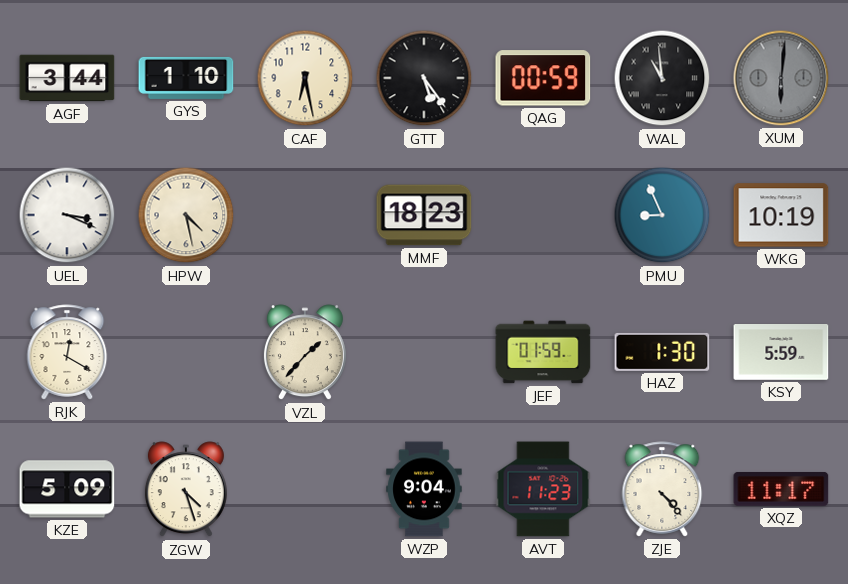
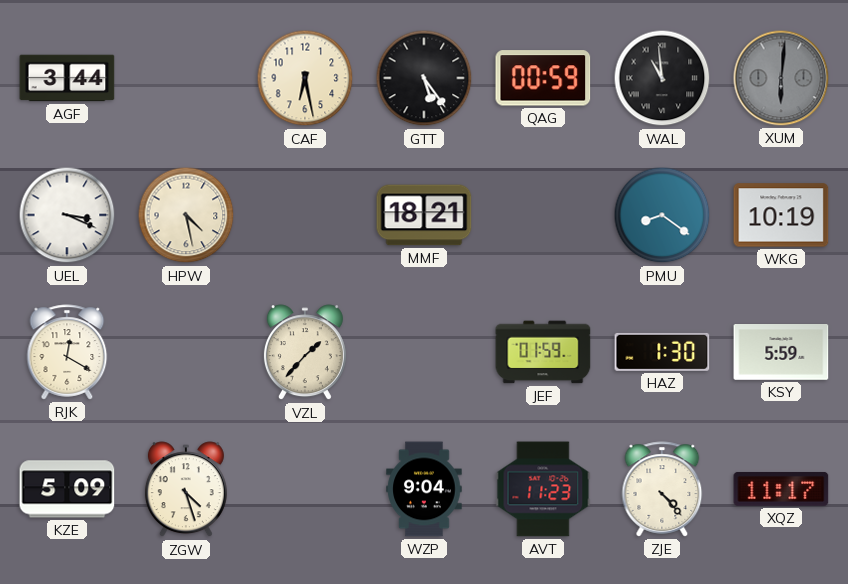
GYS: 1:10 -> none
MMF: 18:23 -> 18:21
PMU: 8:56 -> 8:21
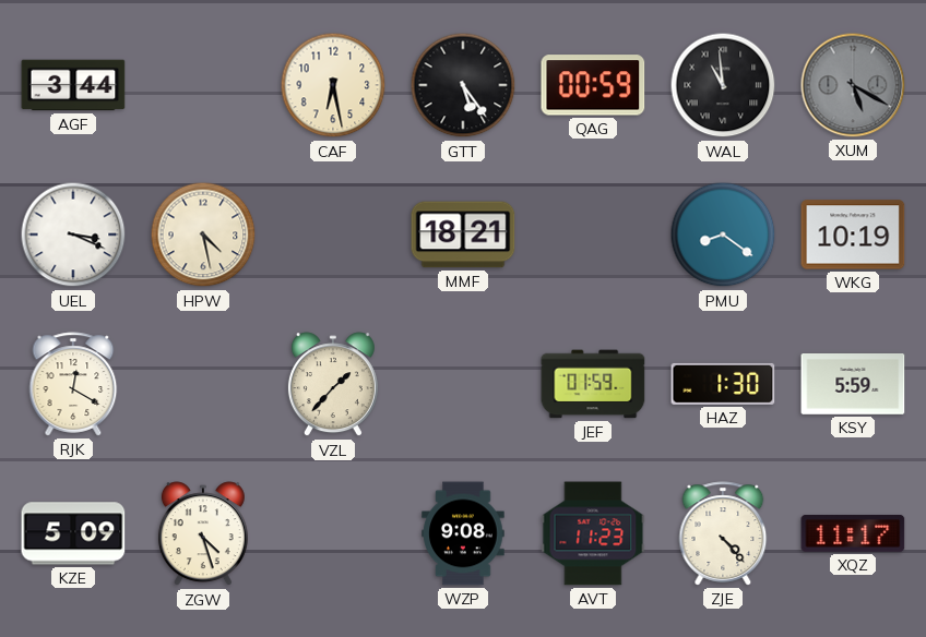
XUM: 6:01 -> 5:20
WZP: 9:04 -> 9:08
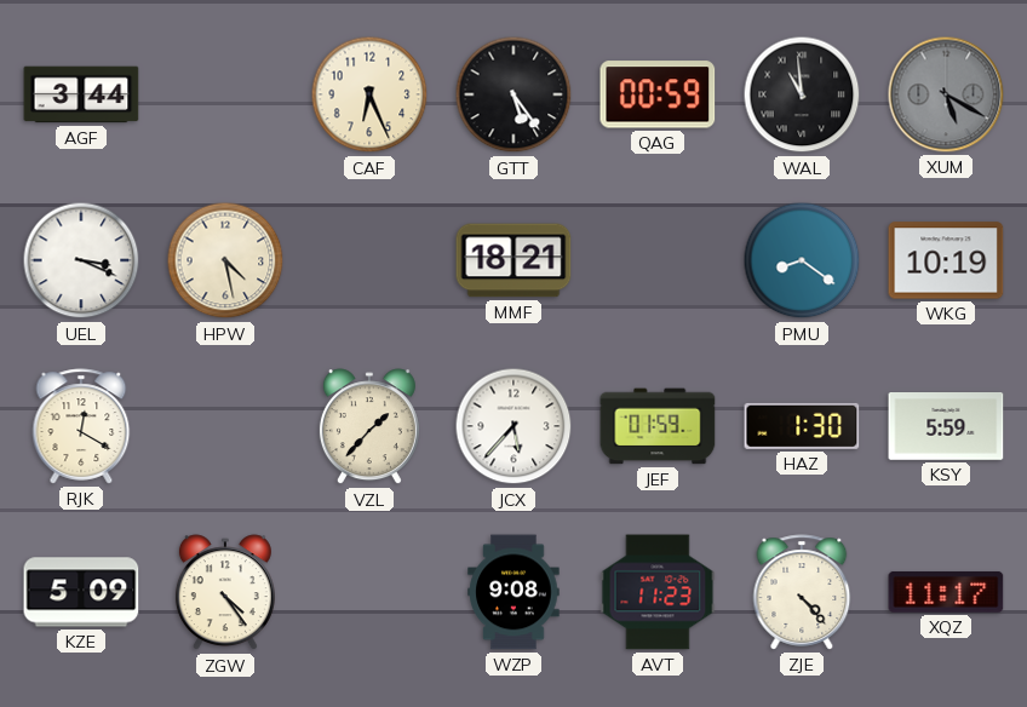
CAF: 6:28 -> 6:26
JCX: none -> 5:37
ZGW: 4:27 -> 4:24
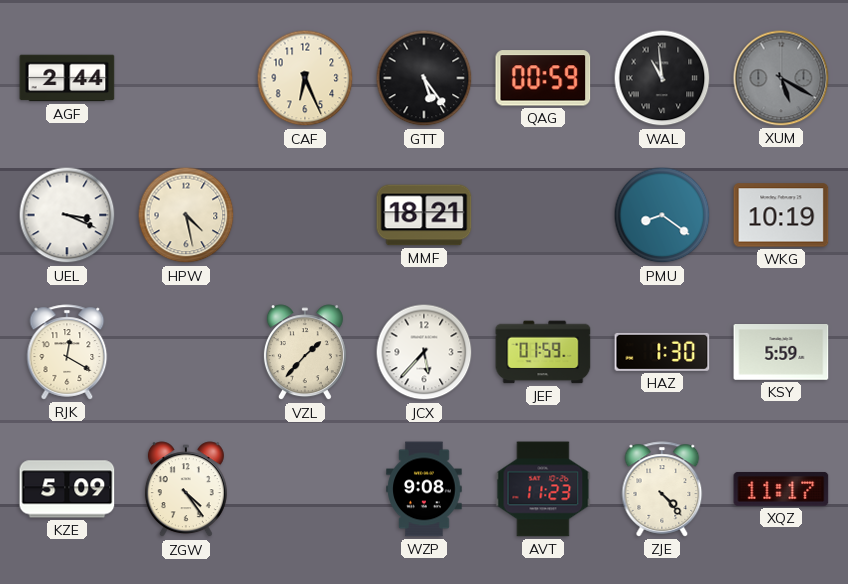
AGF: 3:44 -> 2:44
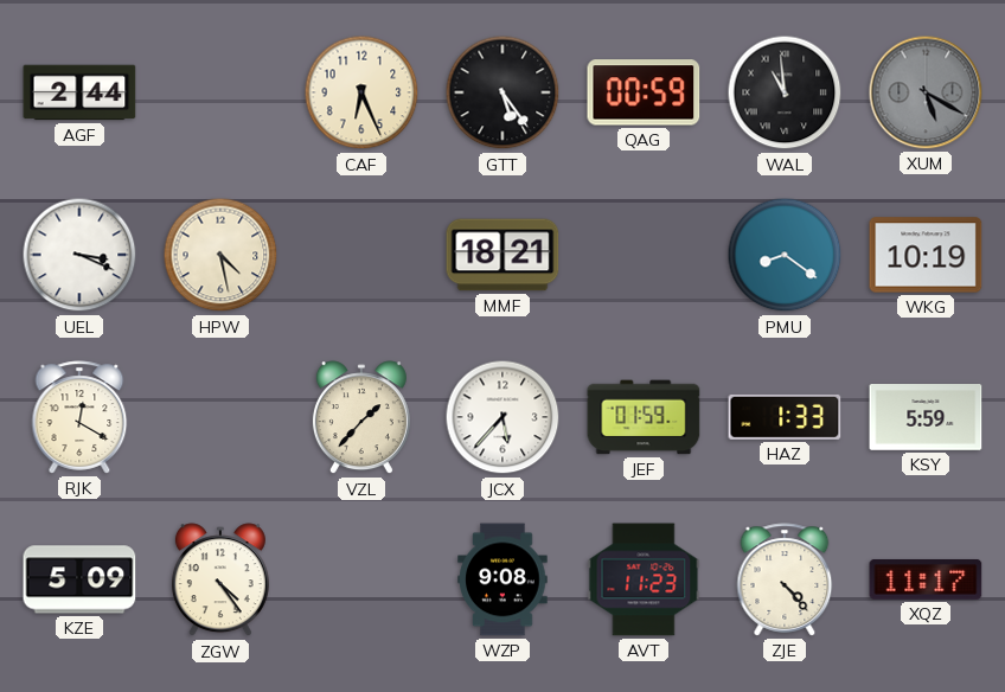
HAZ: 1:30 -> 1:33
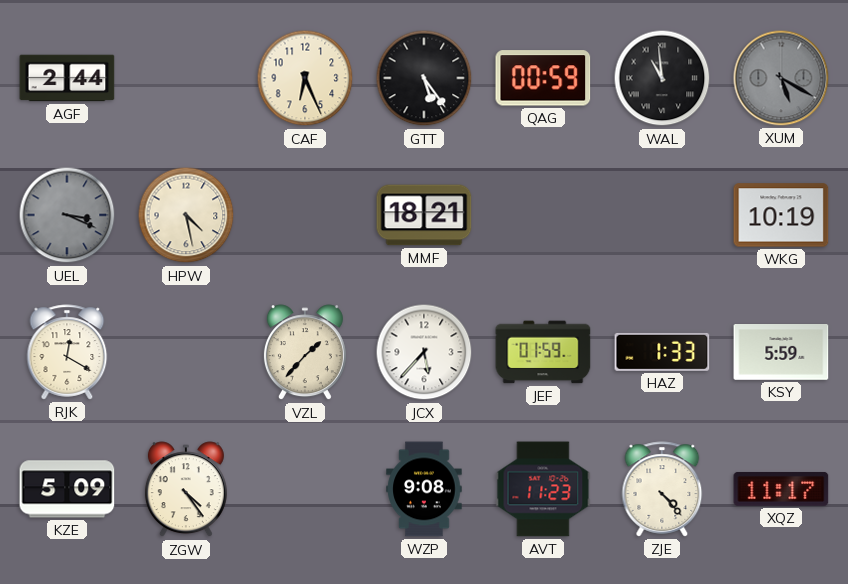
UEL dial: white -> grey
PMU: 8:21 -> none
